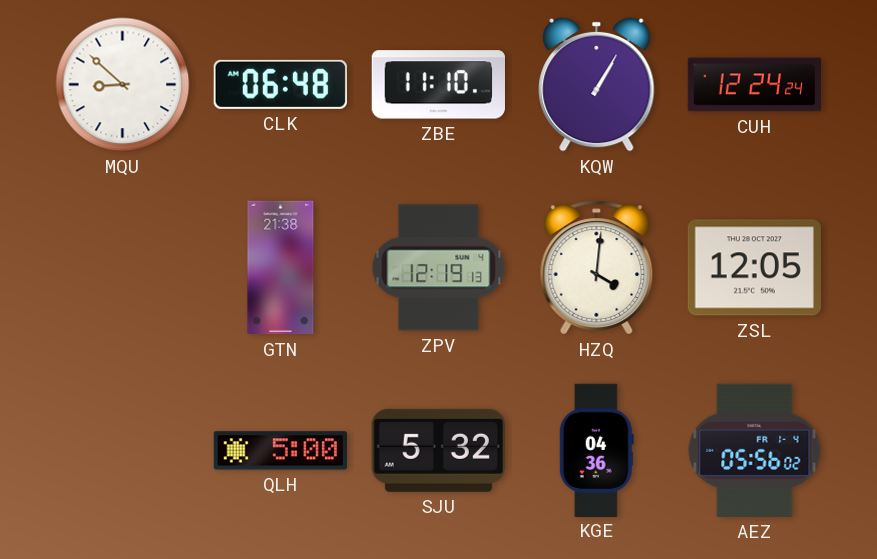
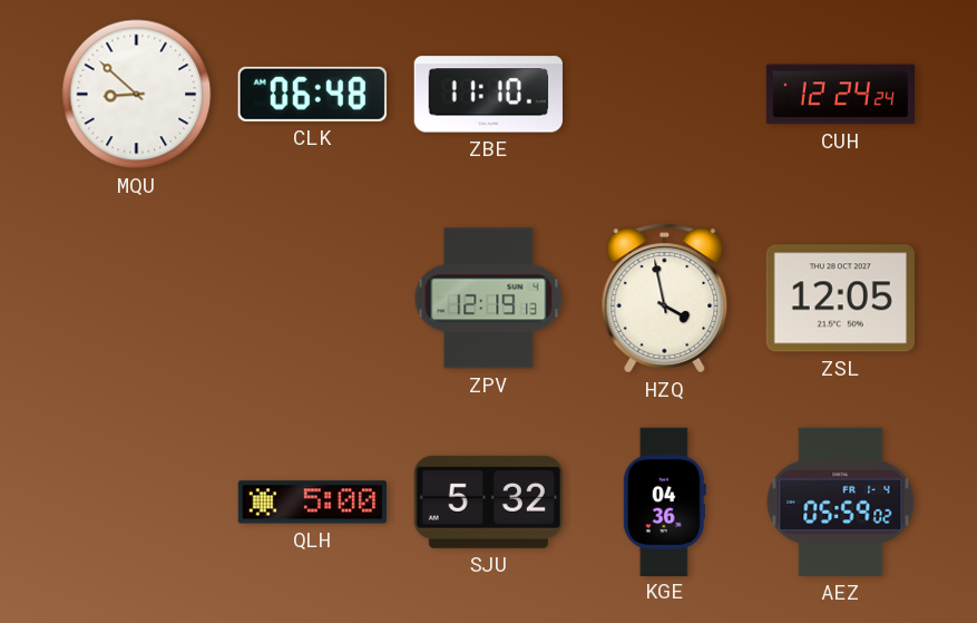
KQW: 1:05 -> none
GTN: 21:38 -> none
HZQ: 4:01 -> 3:58
AEZ: 05:56 -> 05:59
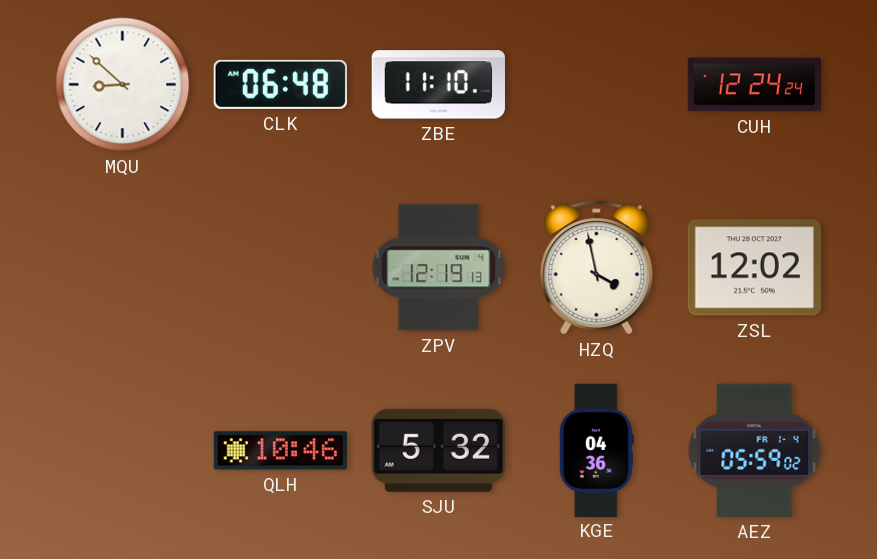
ZSL: 12:05 -> 12:02
QLH: 5:00 -> 10:46
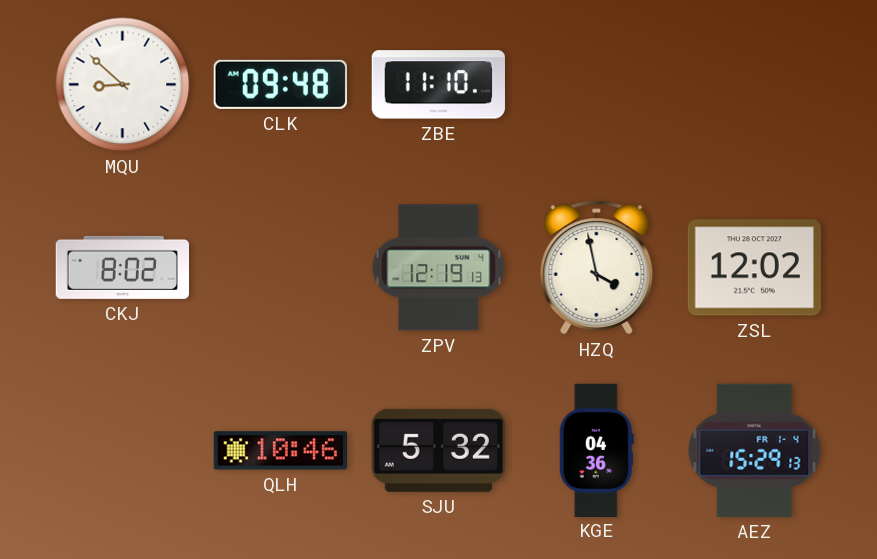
CLK: 06:48 -> 09:48
CUH: 12:24 -> none
CKJ: none -> 8:02
AEZ: 05:59 -> 15:29
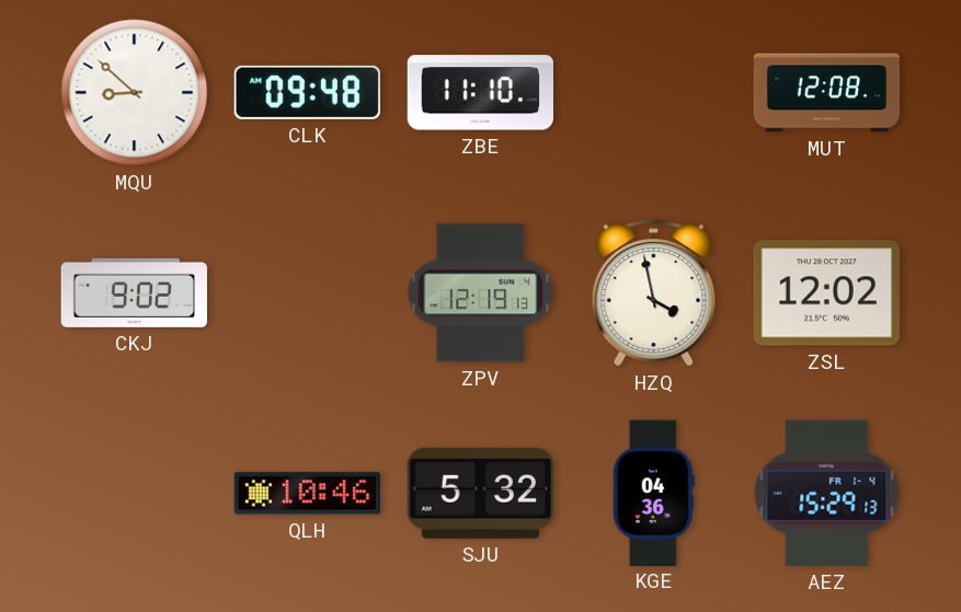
MUT: none -> 12:08
CKJ: 8:02 -> 9:02
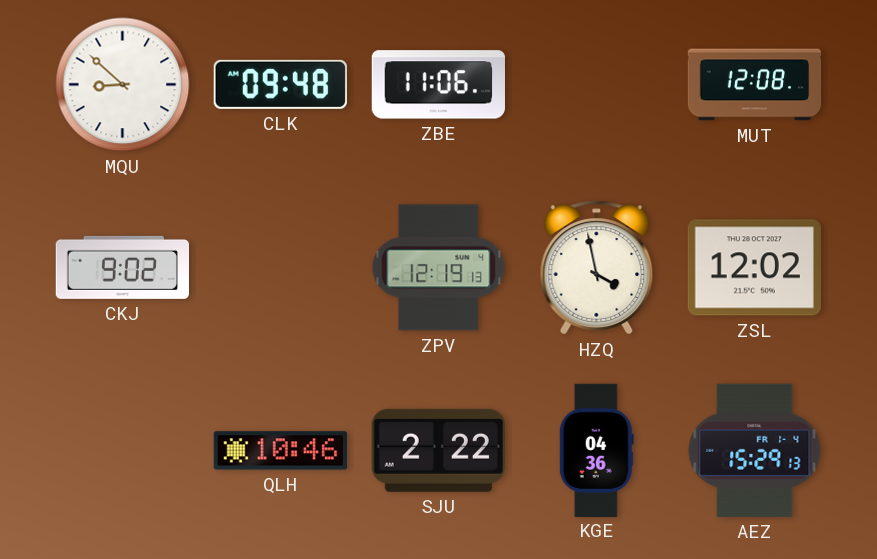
ZBE: 11:10 -> 11:06
SJU: 5:32 -> 2:22
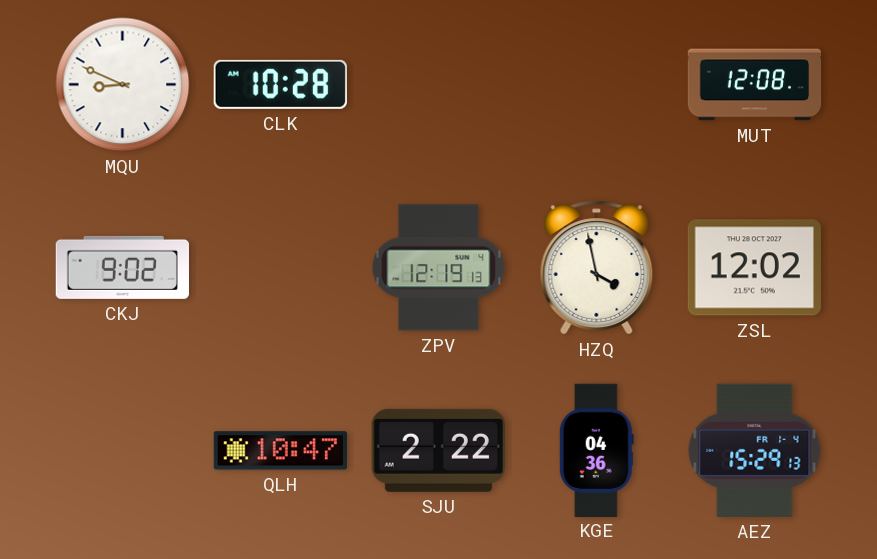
MQU: 8:52 -> 8:49
CLK: 09:48 -> 10:28
ZBE: 11:06 -> none
QLH: 10:46 -> 10:47
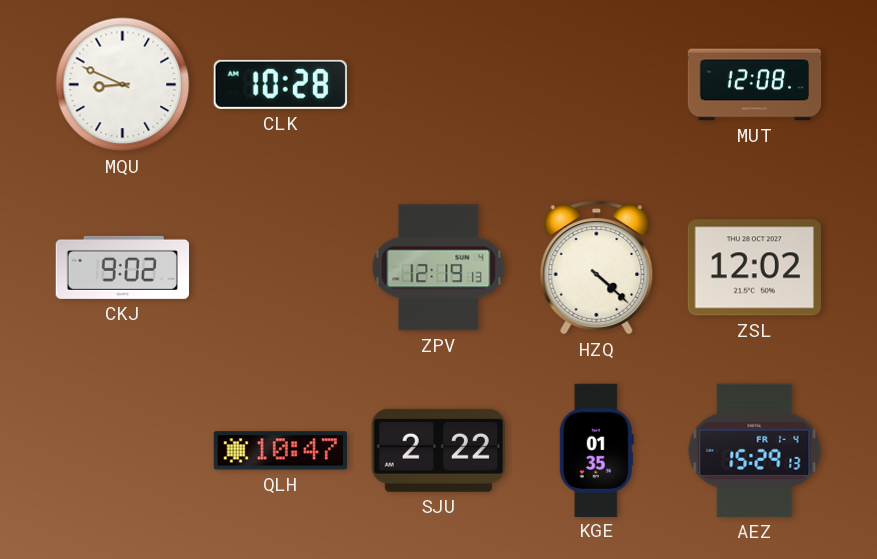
HZQ: 3:58 -> 4:22
KGE: 04:36 -> 01:35
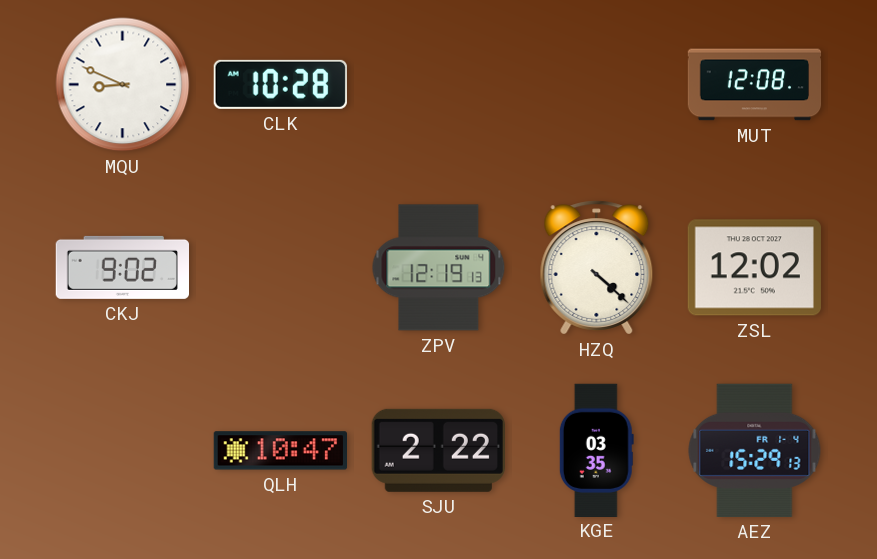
KGE: 01:35 -> 03:35
